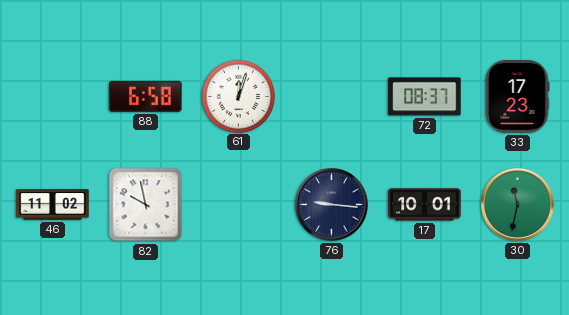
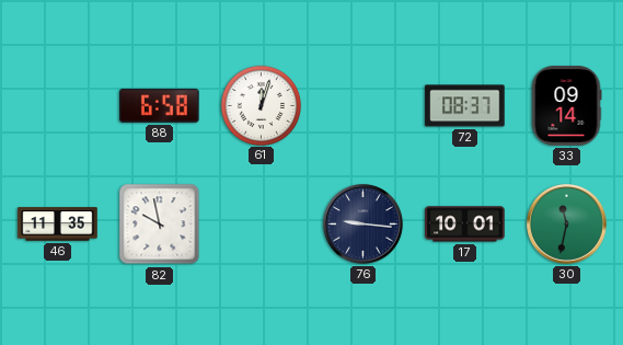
33: 17:23 -> 09:14
46: 11:02 -> 11:35
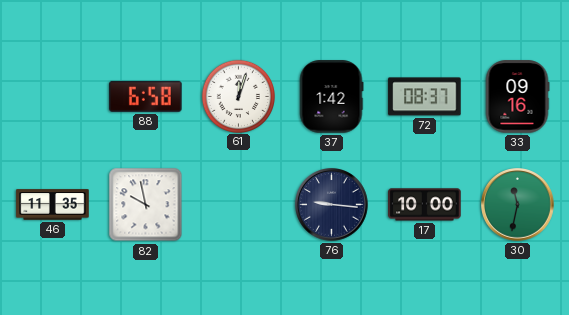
37: none -> 1:42
33: 09:14 -> 09:16
17: 10:01 -> 10:00
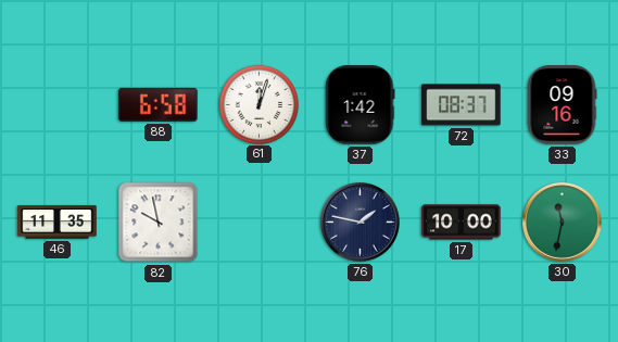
76: 9:16 -> 1:47
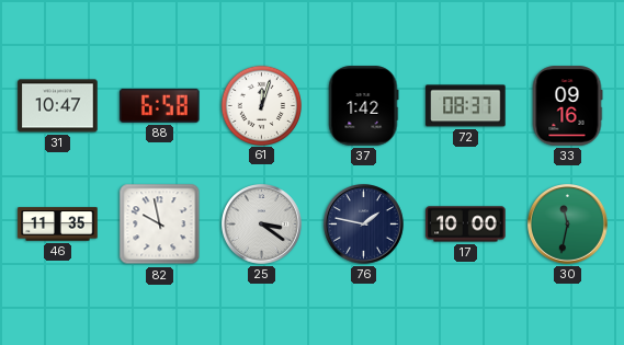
31: none -> 10:47
25: none -> 3:21
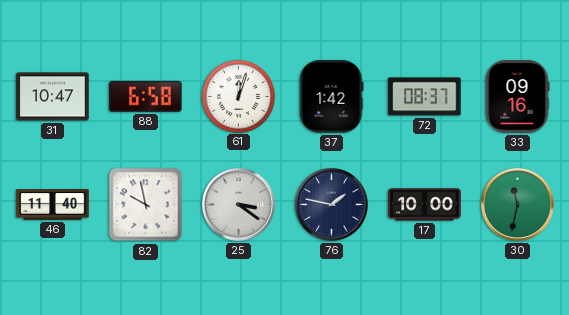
46: 11:35 -> 11:40
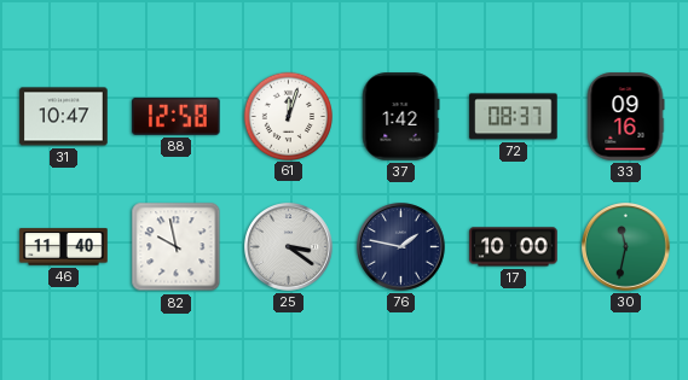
88: 6:58 -> 12:58
